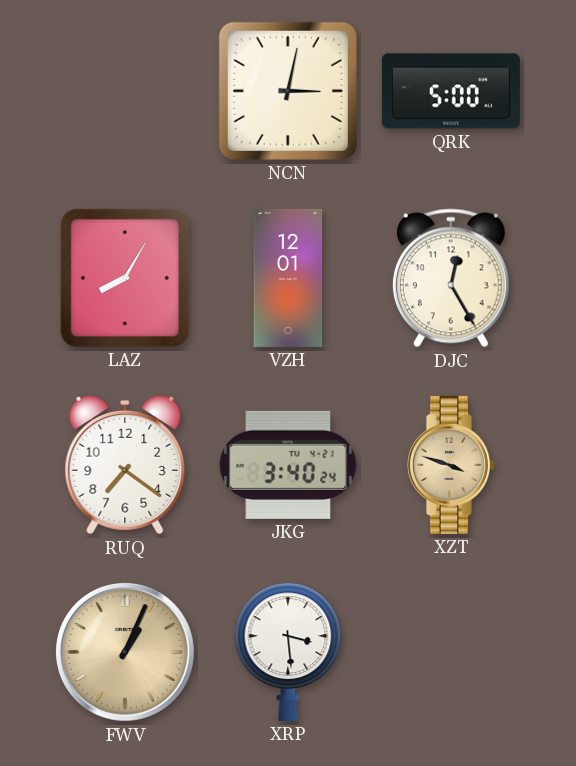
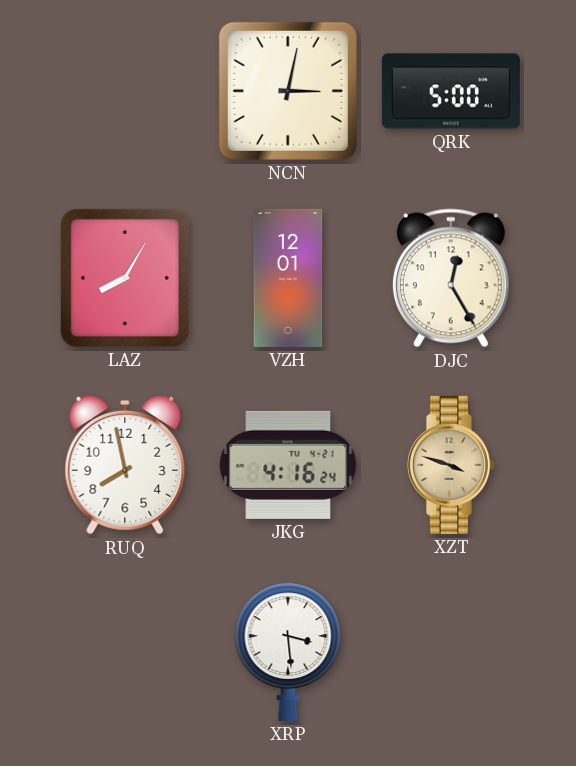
RUQ: 7:21 -> 7:58
JKG: 3:40 -> 4:16
FWV: 1:04 -> none
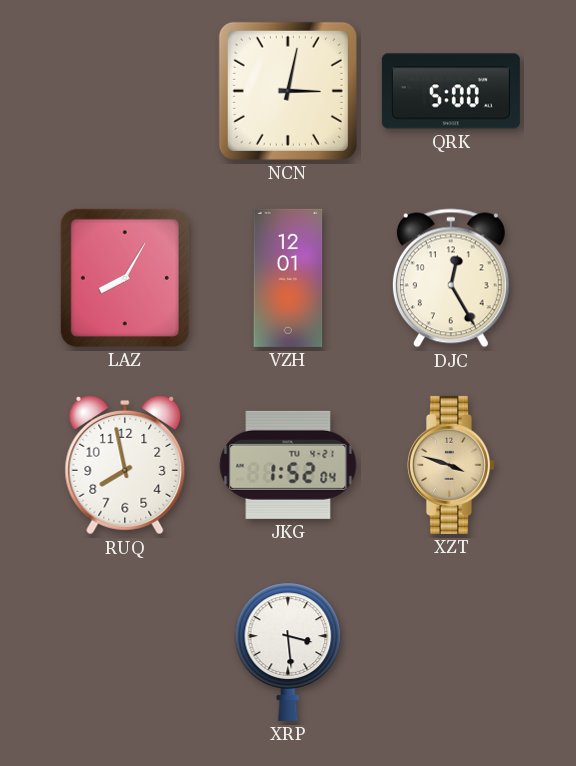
JKG: 4:16 -> 1:52
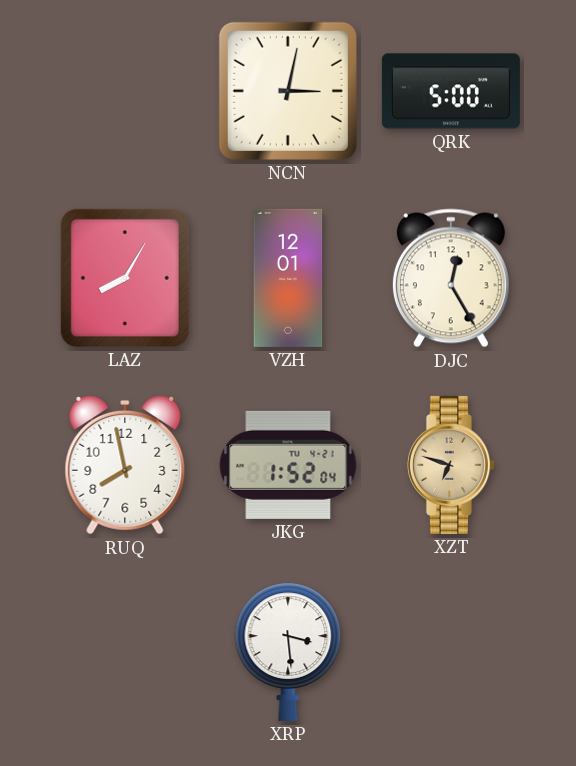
XZT: 3:48 -> 6:48
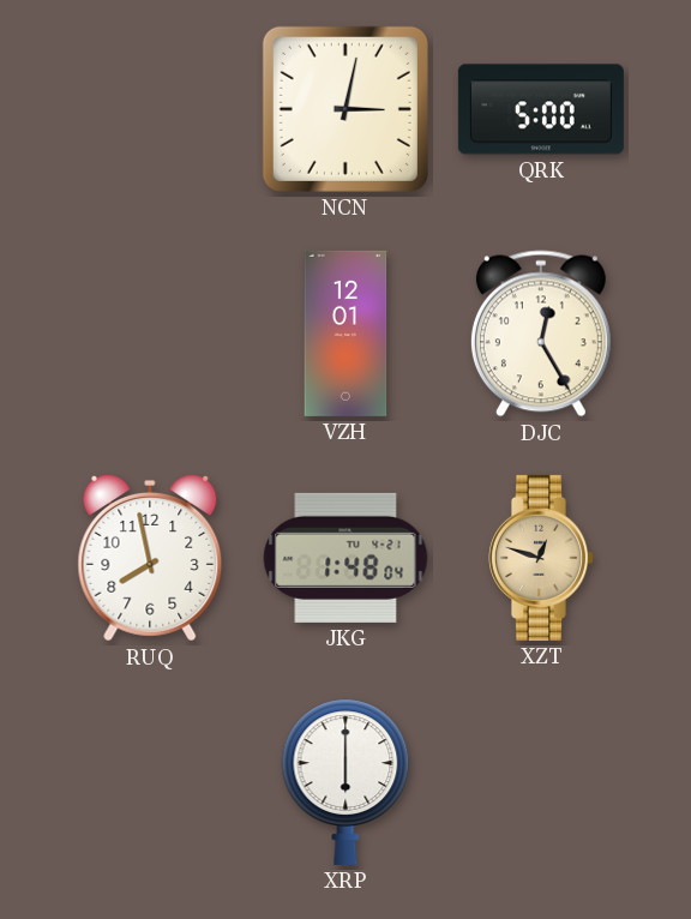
LAZ: 8:05 -> none
JKG: 1:52 -> 1:48
XZT: 6:48 -> 12:48
XRP: 3:29 -> 6:00
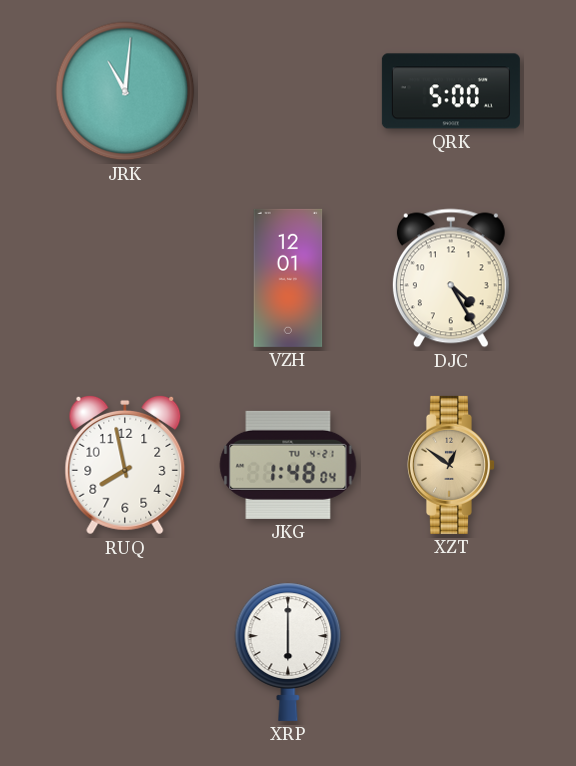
JRK: none -> 11:01
NCN: 3:02 -> none
DJC: 12:25 -> 4:25
XZT: 12:48 -> 12:51
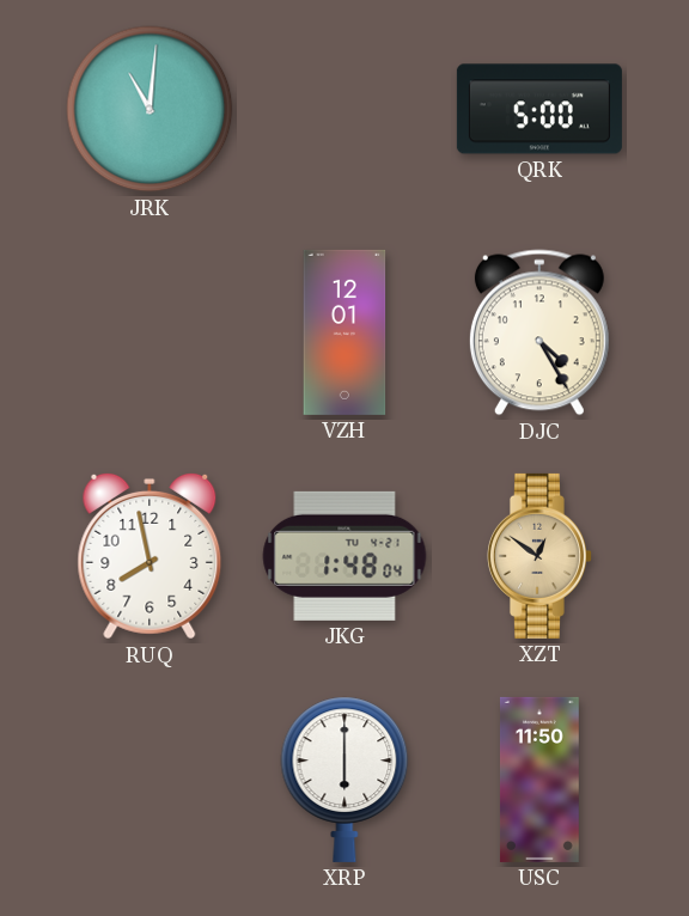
USC: none -> 11:50
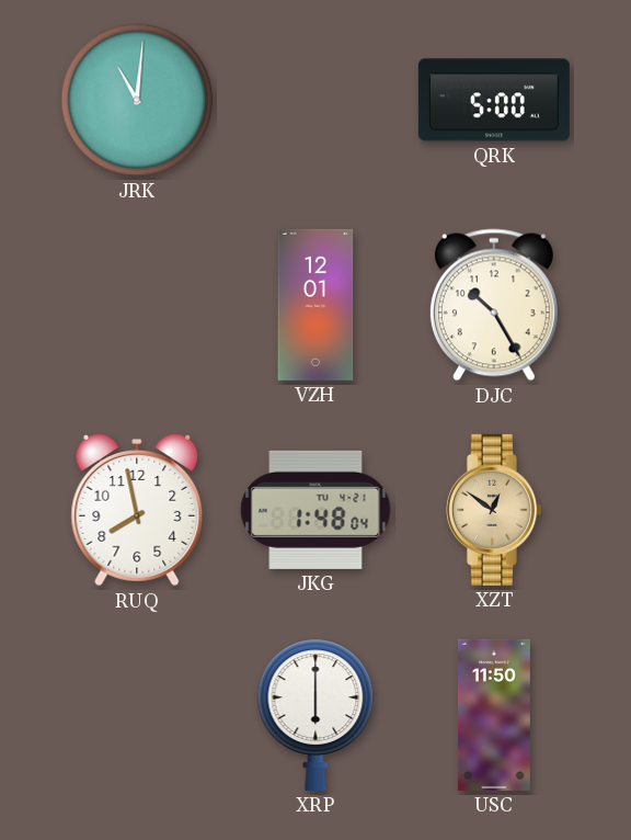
DJC: 4:25 -> 10:25
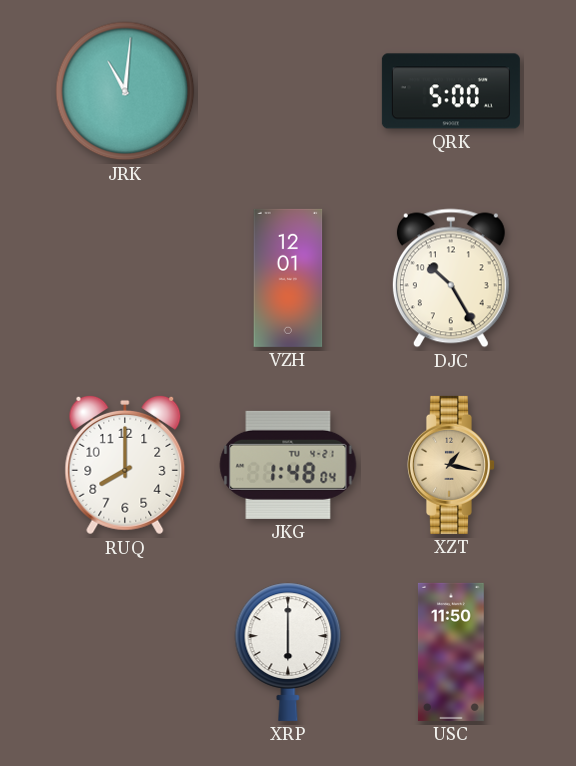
RUQ: 7:58 -> 8:00
XZT: 12:51 -> 1:17
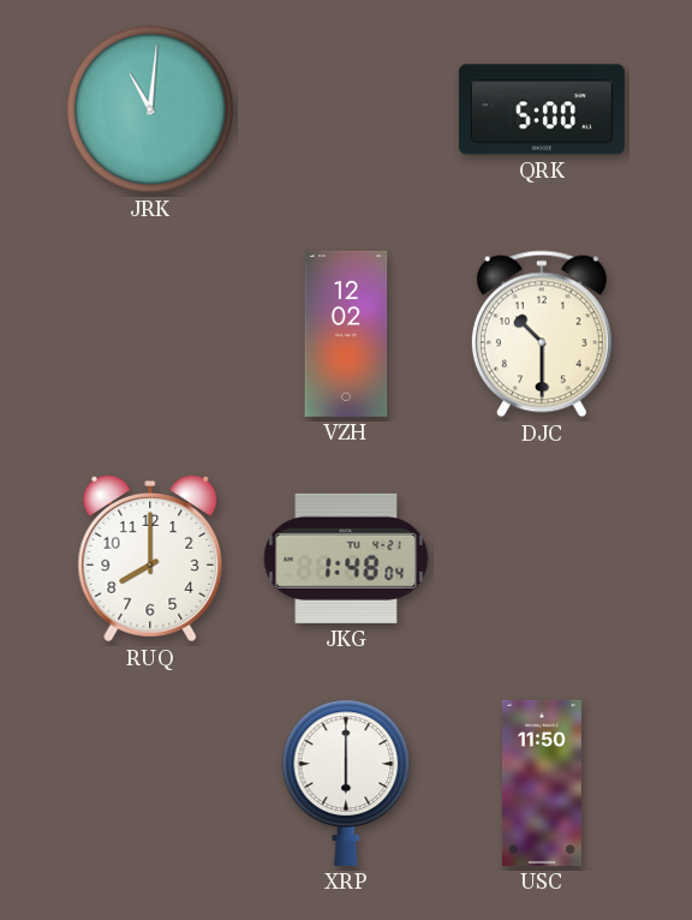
VZH: 12:01 -> 12:02
DJC: 10:25 -> 10:30
XZT: 1:17 -> none
